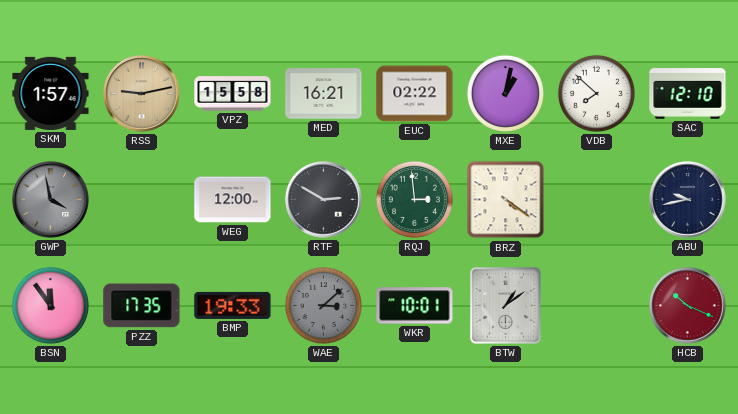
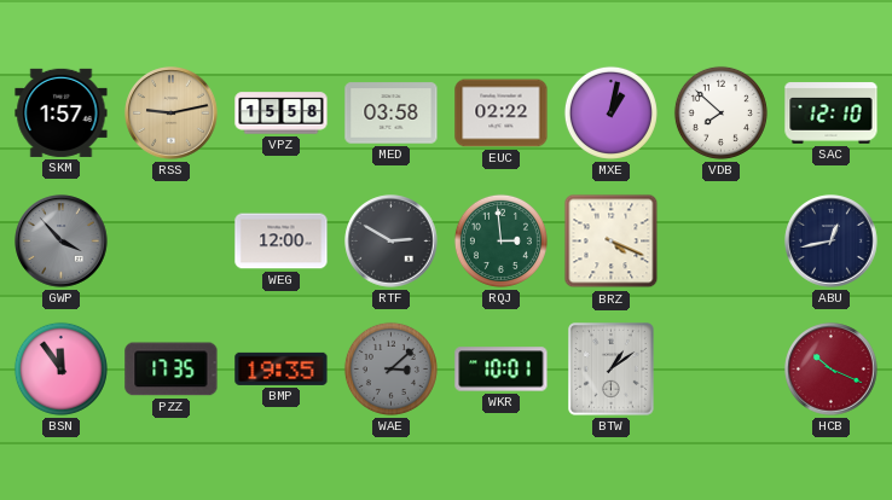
MED: 16:21 -> 03:58
GWP: 3:58 -> 3:53
BRZ: 4:21 -> 4:19
ABU: 9:43 -> 12:43
BMP: 19:33 -> 19:35
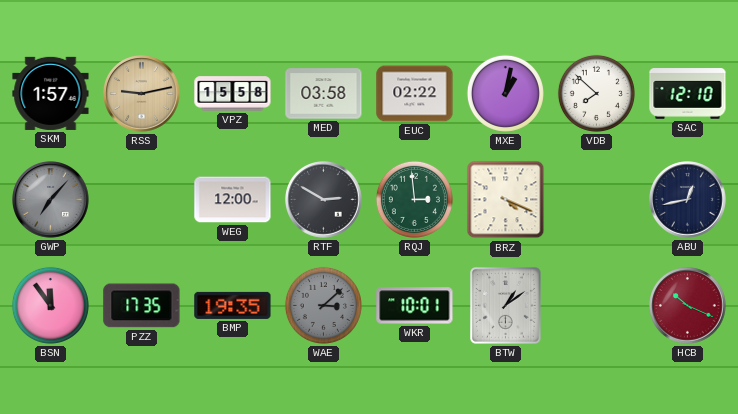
GWP: 3:53 -> 7:07
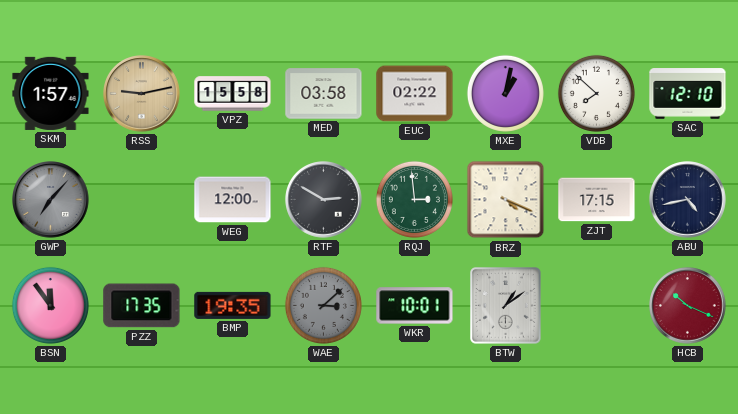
ZJT: none -> 17:15
ABU: 12:43 -> 4:43
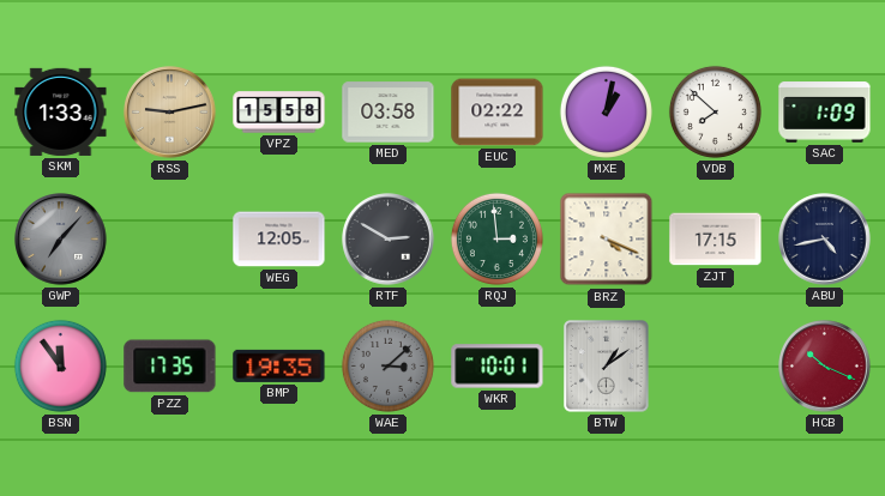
SKM: 1:57 -> 1:33
SAC: 12:10 -> 1:09
WEG: 12:00 -> 12:05
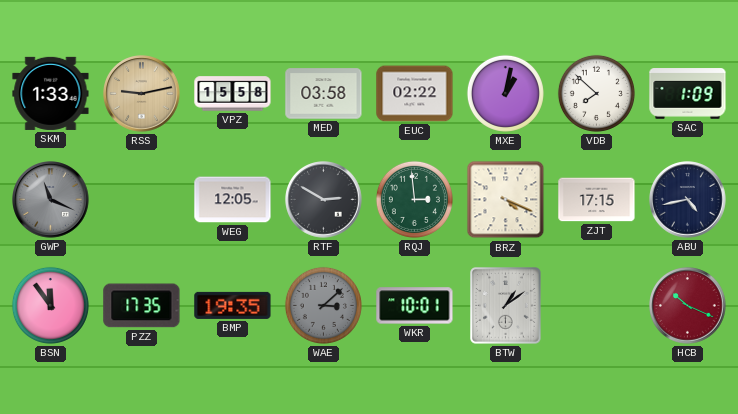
GWP: 7:07 -> 11:19
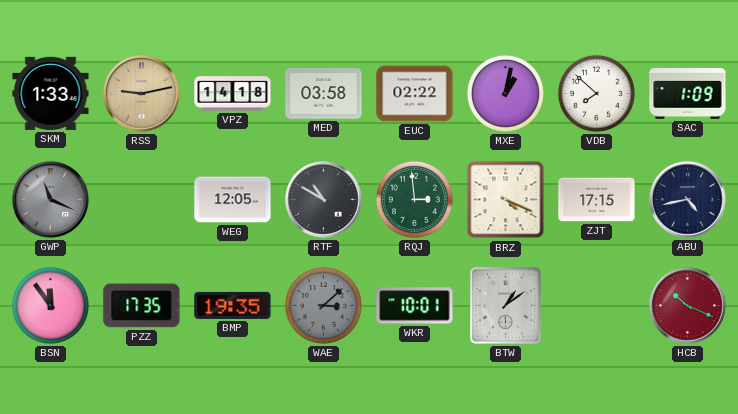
VPZ: 15:58 -> 14:18
RTF: 2:50 -> 10:50
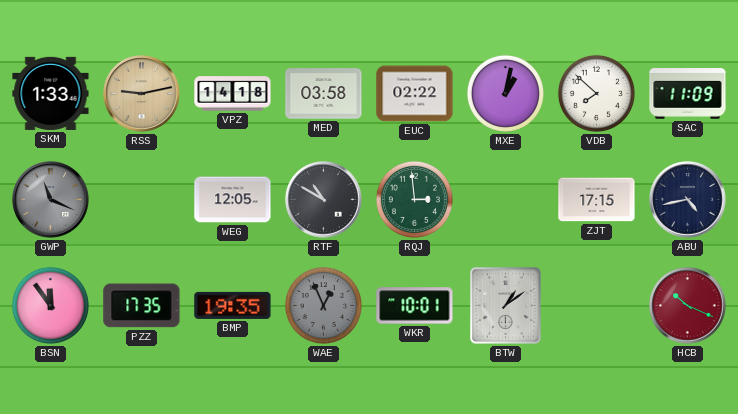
SAC: 1:09 -> 11:09
BRZ: 4:19 -> none
WAE: 3:08 -> 12:56
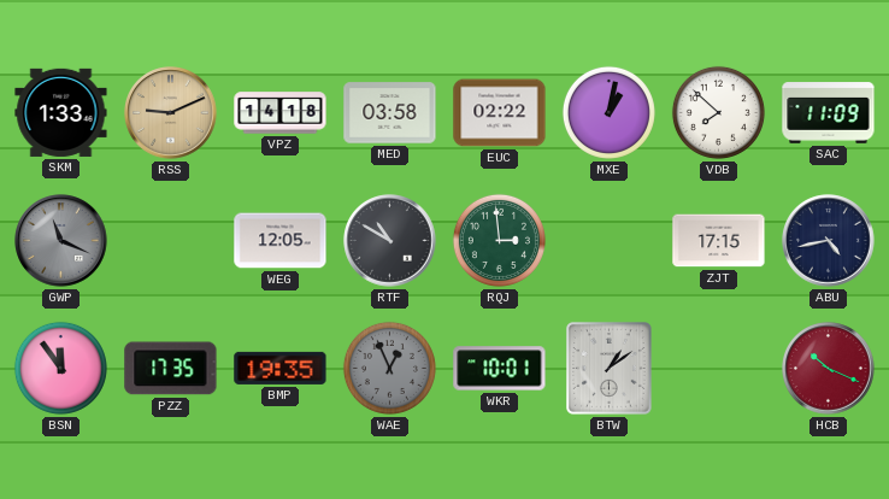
RSS: 9:13 -> 9:11
